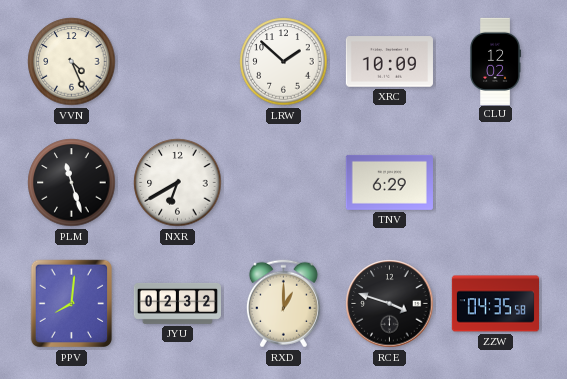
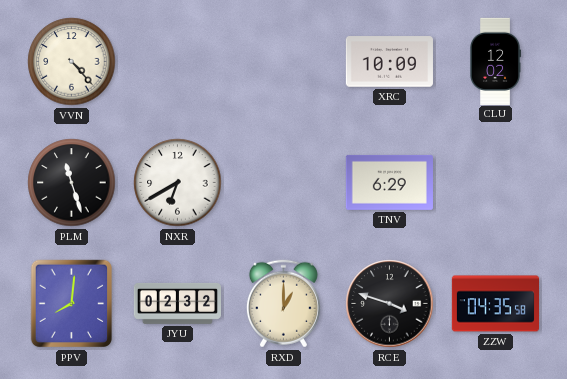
VVN: 4:26 -> 4:23
LRW: 1:52 -> none
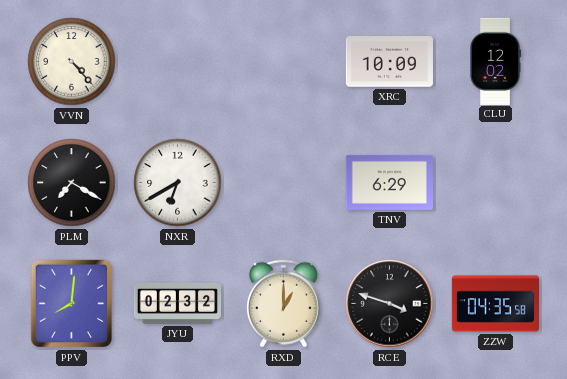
PLM: 11:27 -> 7:20
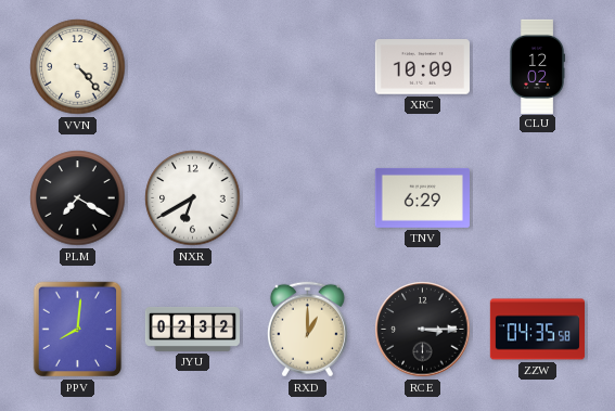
RCE: 3:48 -> 3:15
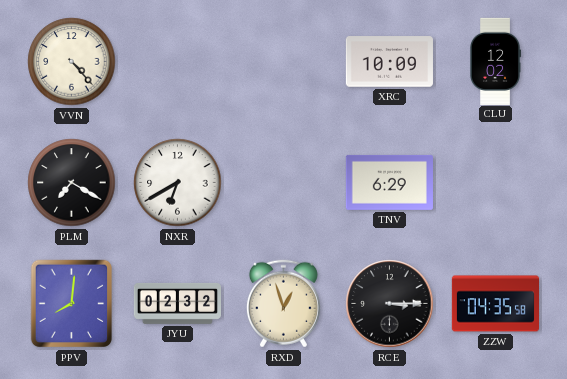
RXD: 1:00 -> 12:57
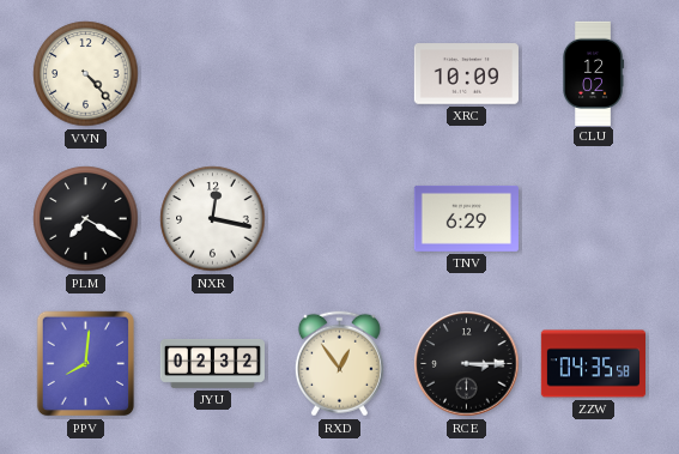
NXR: 6:40 -> 12:17
RXD: 12:57 -> 12:54
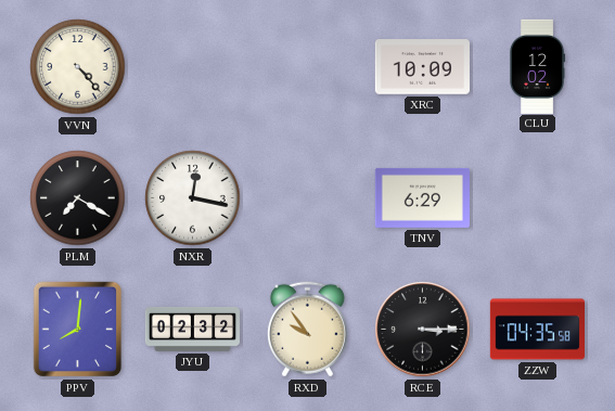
RXD: 12:54 -> 9:54
